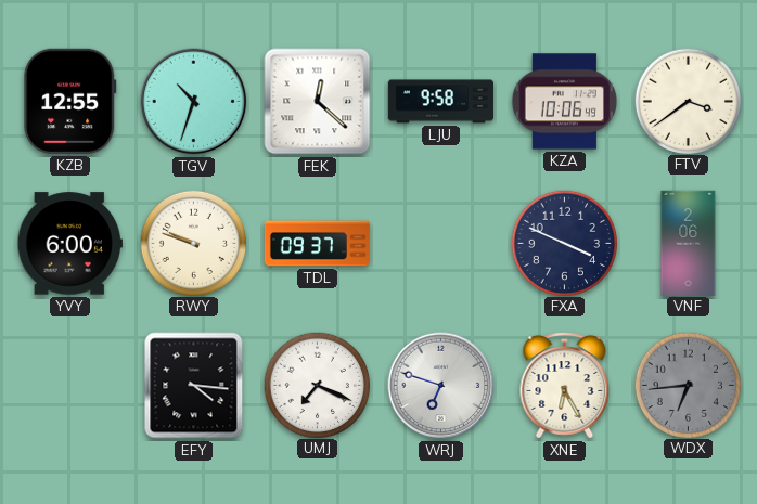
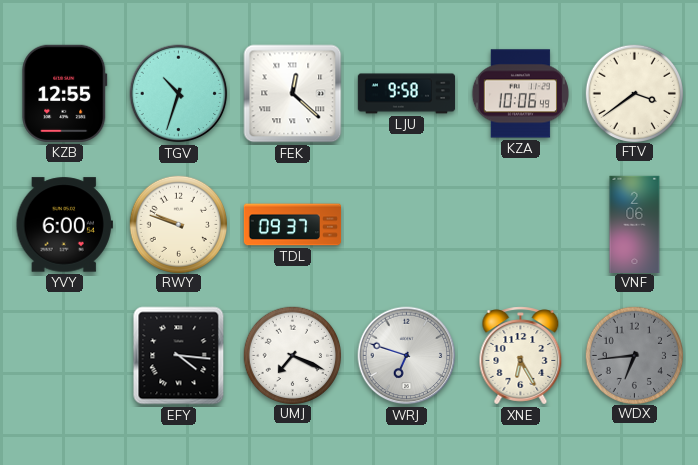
FXA: 3:49 -> none
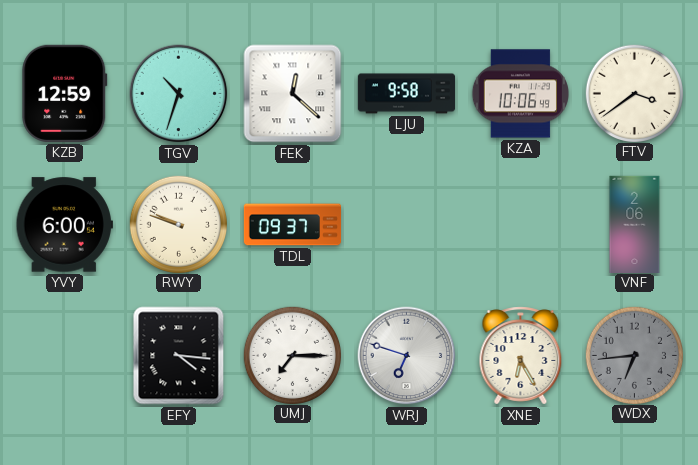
KZB: 12:55 -> 12:59
UMJ: 7:19 -> 7:15
